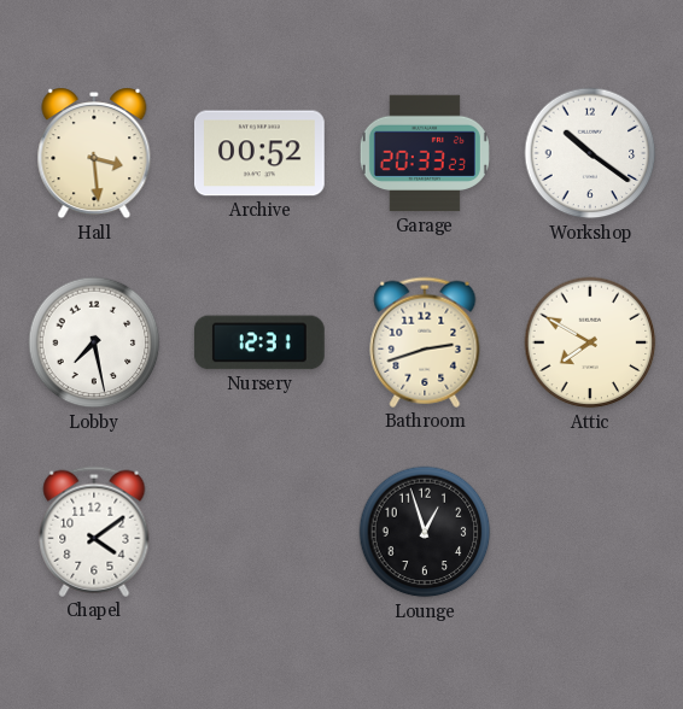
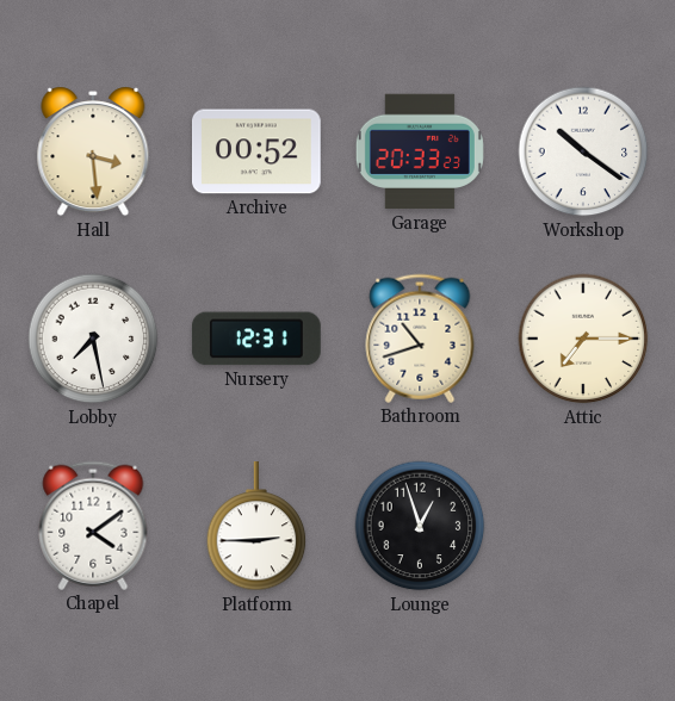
Bathroom: 2:42 -> 10:42
Attic: 7:50 -> 7:15
Platform: none -> 2:45
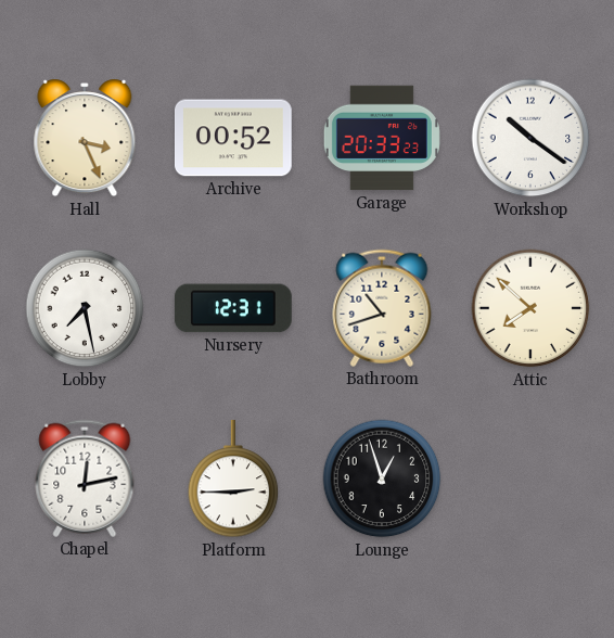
Hall: 3:29 -> 3:26
Attic: 7:15 -> 7:52
Chapel: 4:09 -> 12:13
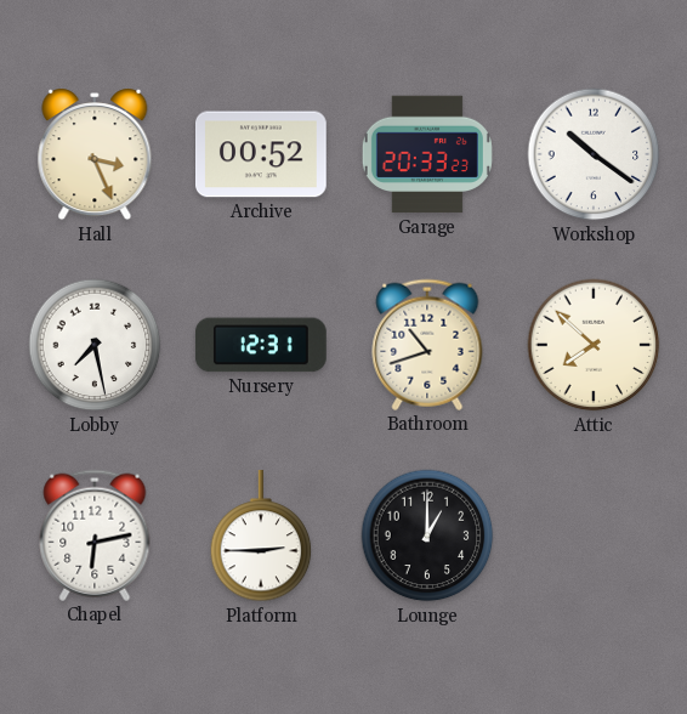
Chapel: 12:13 -> 6:13
Lounge: 12:57 -> 1:00
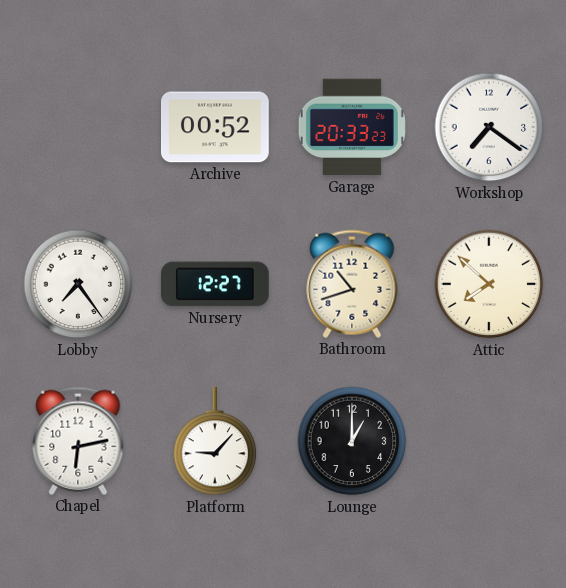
Hall: 3:26 -> none
Workshop: 10:21 -> 7:21
Lobby: 7:28 -> 7:24
Nursery: 12:31 -> 12:27
Platform: 2:45 -> 9:07
